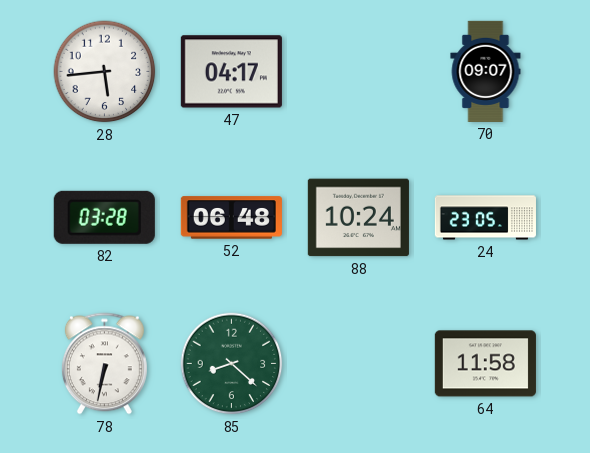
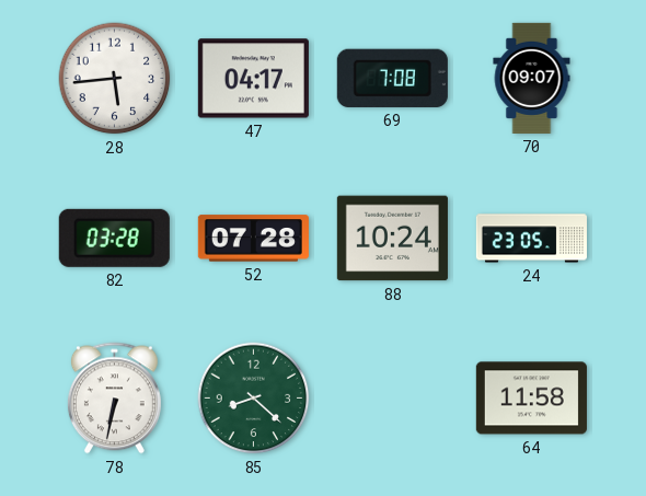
69: none -> 7:08
52: 06:48 -> 07:28
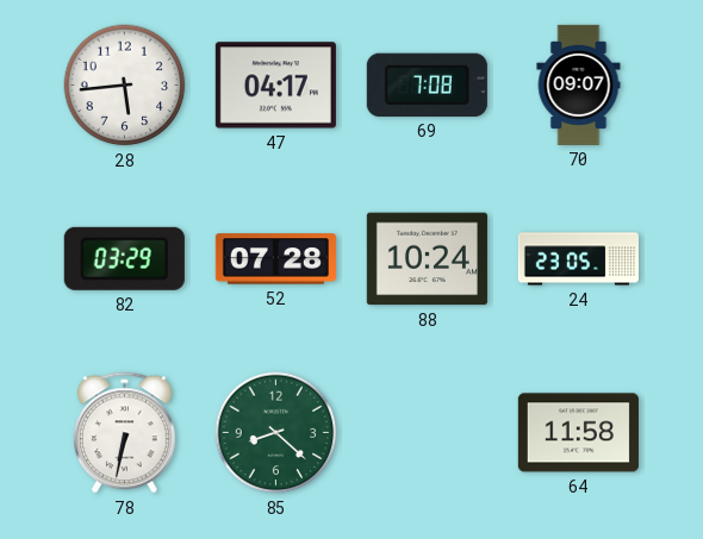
82: 03:28 -> 03:29
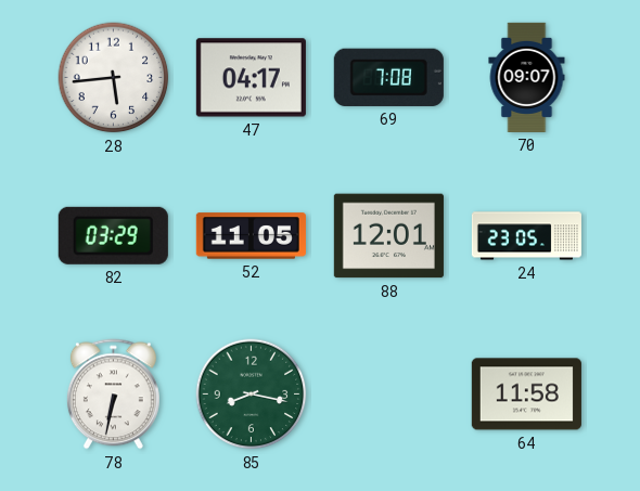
52: 07:28 -> 11:05
88: 10:24 -> 12:01
85: 8:22 -> 8:17
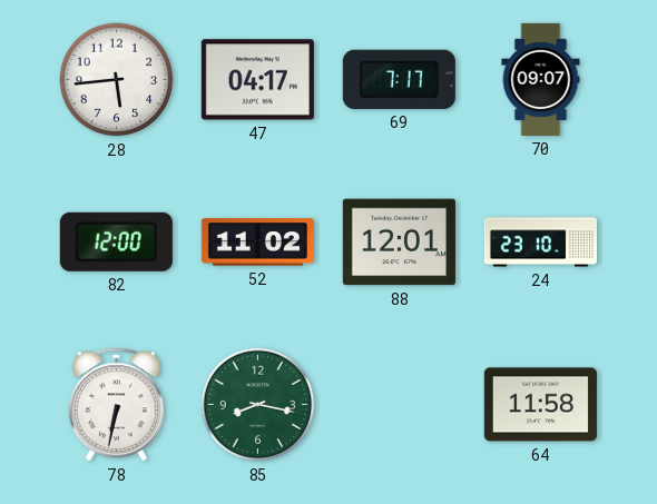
69: 7:08 -> 7:17
82: 03:29 -> 12:00
52: 11:05 -> 11:02
24: 23:05 -> 23:10
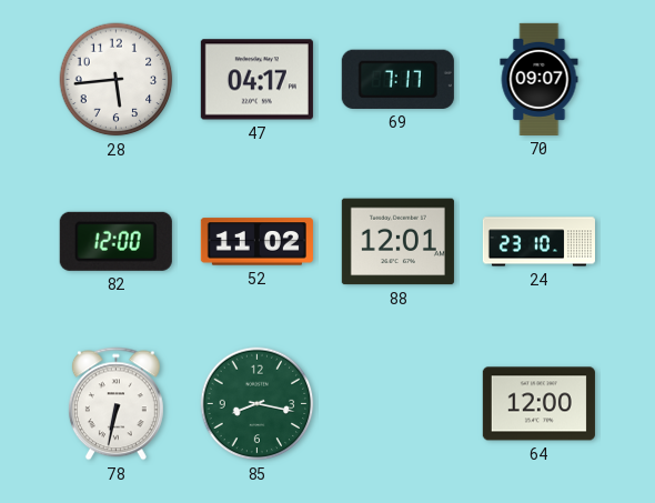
64: 11:58 -> 12:00
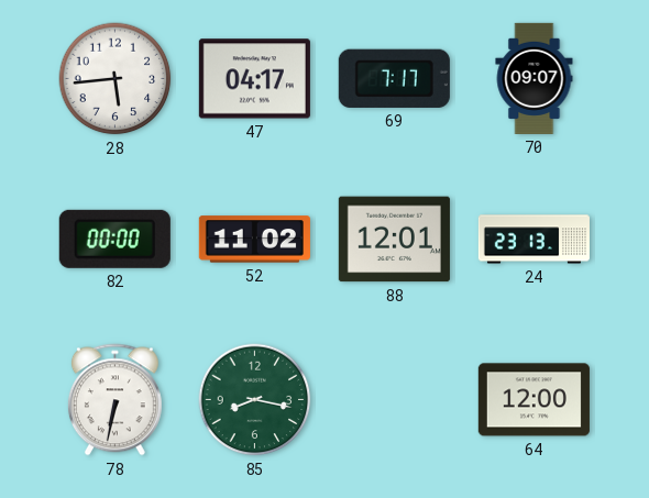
82: 12:00 -> 00:00
24: 23:10 -> 23:13
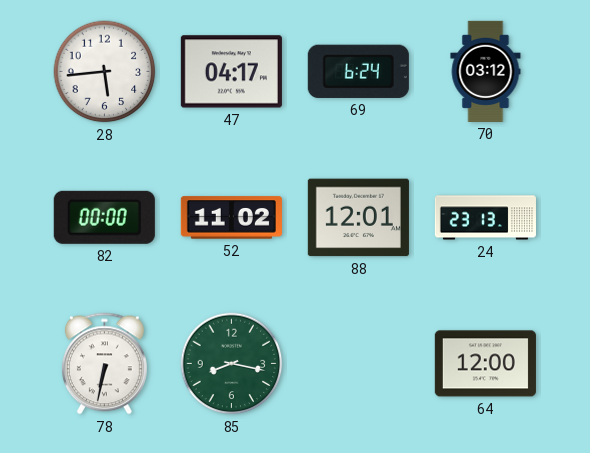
69: 7:17 -> 6:24
70: 09:07 -> 03:12
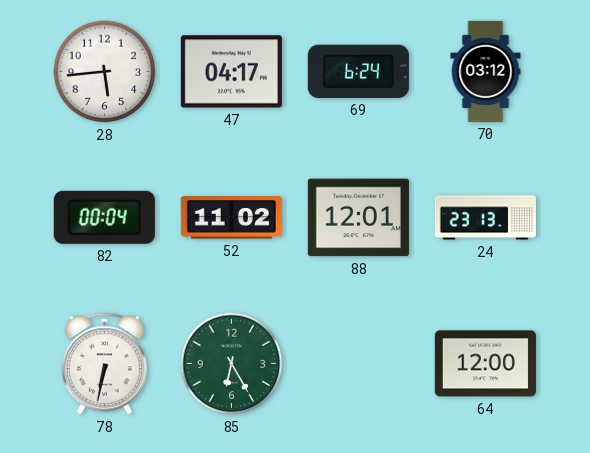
82: 00:00 -> 00:04
85: 8:17 -> 6:25
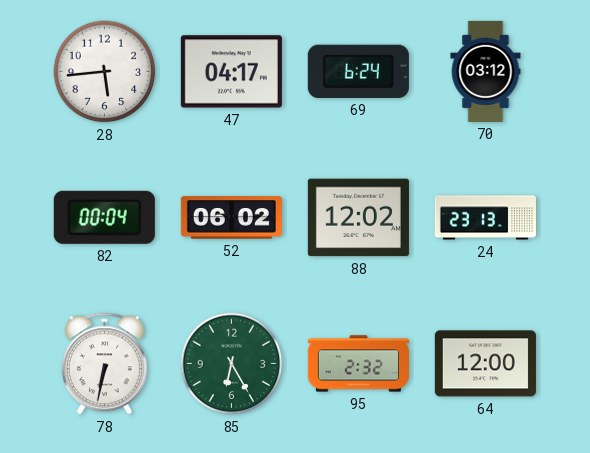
52: 11:02 -> 06:02
88: 12:01 -> 12:02
95: none -> 2:32
